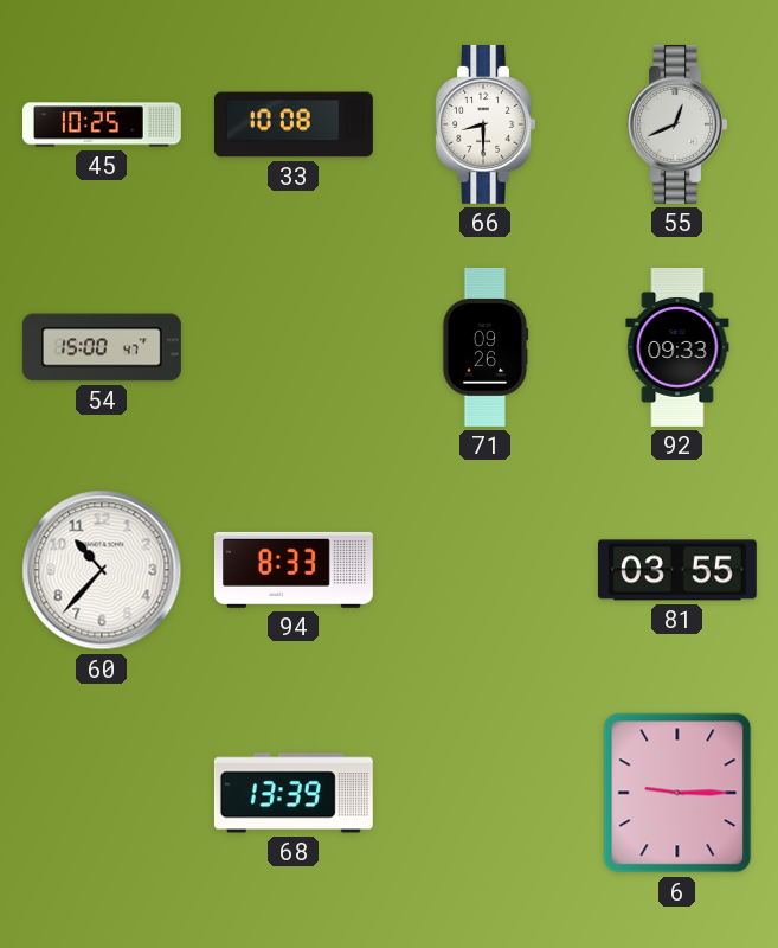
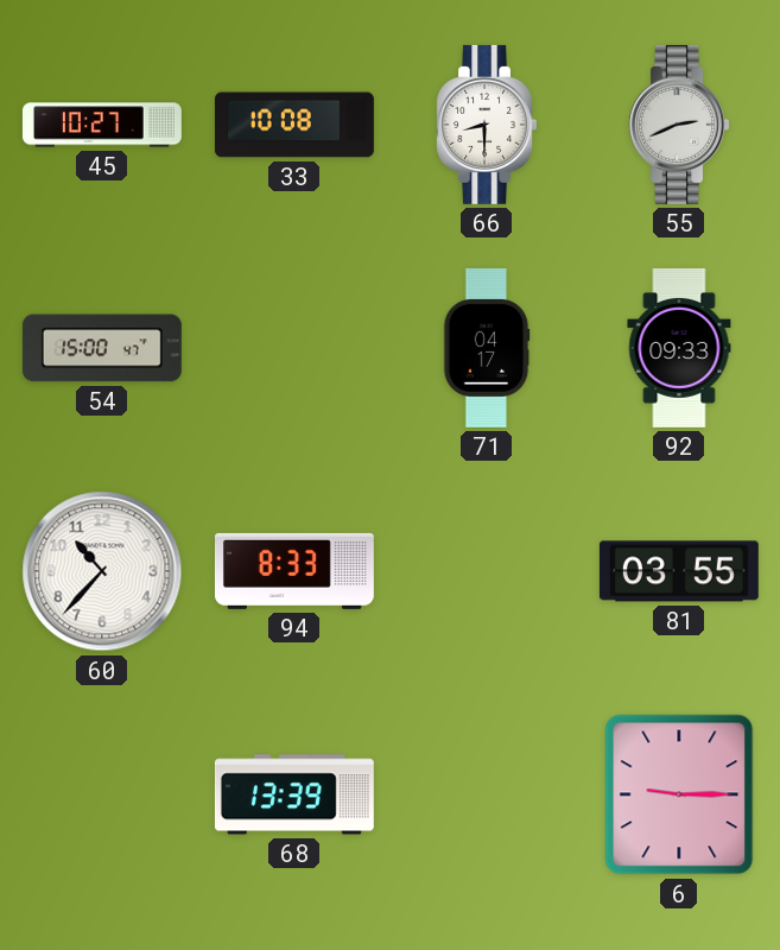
45: 10:25 -> 10:27
55: 12:41 -> 2:41
71: 09:26 -> 04:17
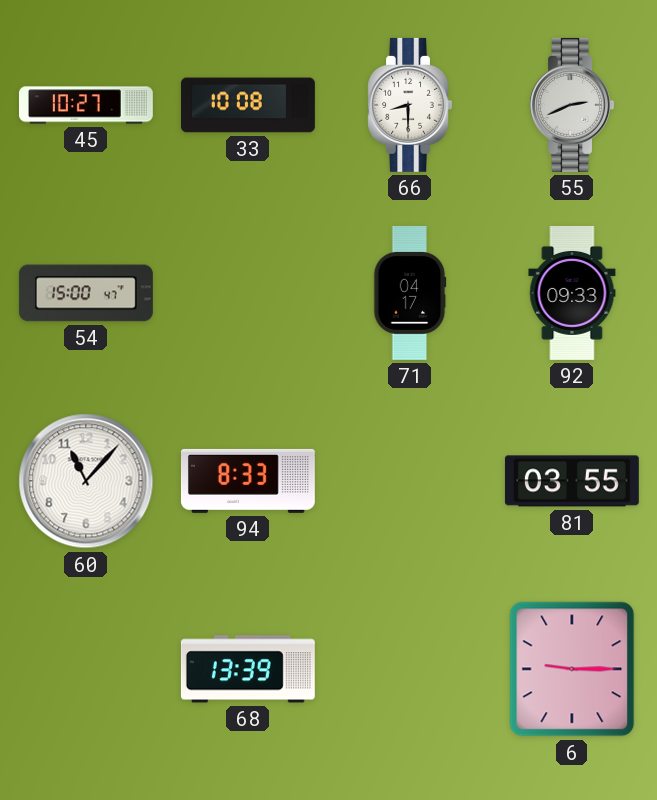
60: 10:37 -> 11:07
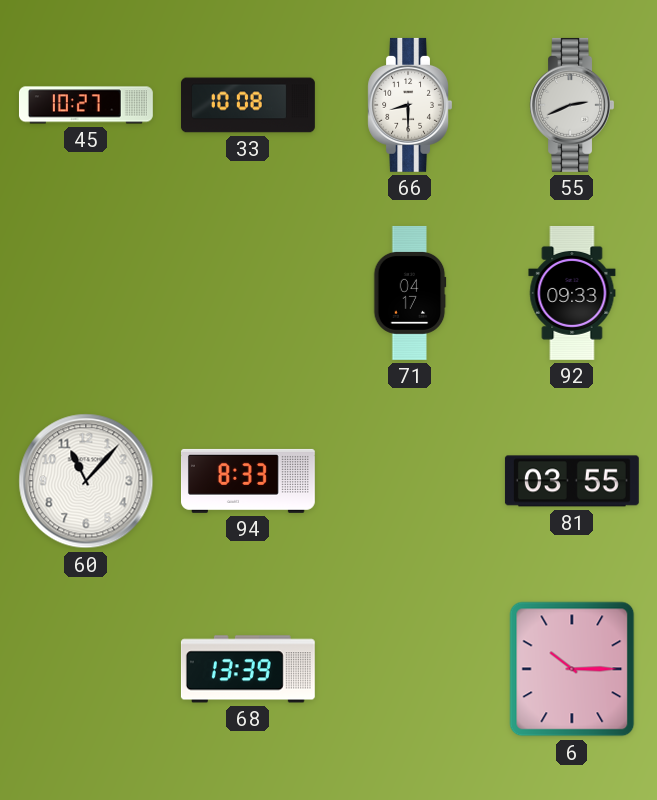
54: 15:00 -> none
6: 9:15 -> 10:15
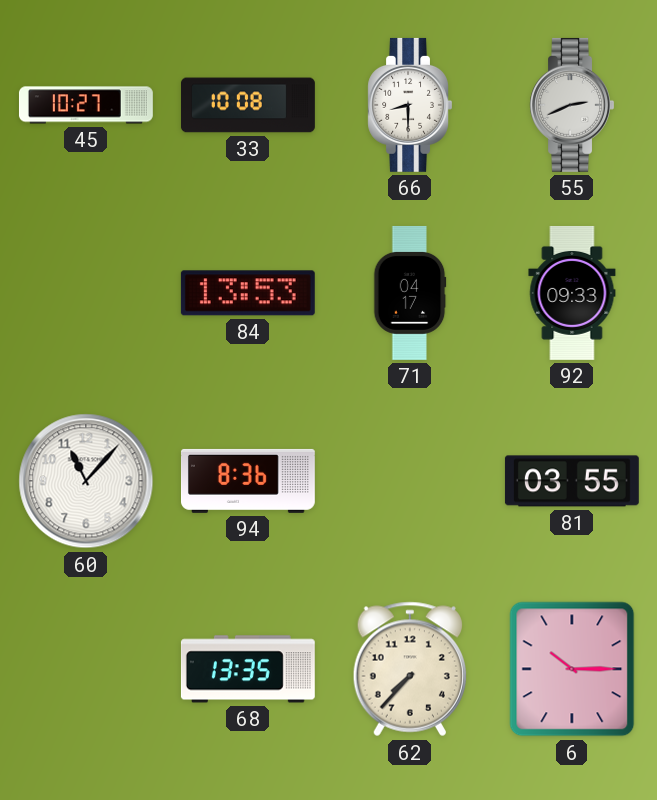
84: none -> 13:53
94: 8:33 -> 8:36
68: 13:39 -> 13:35
62: none -> 7:37
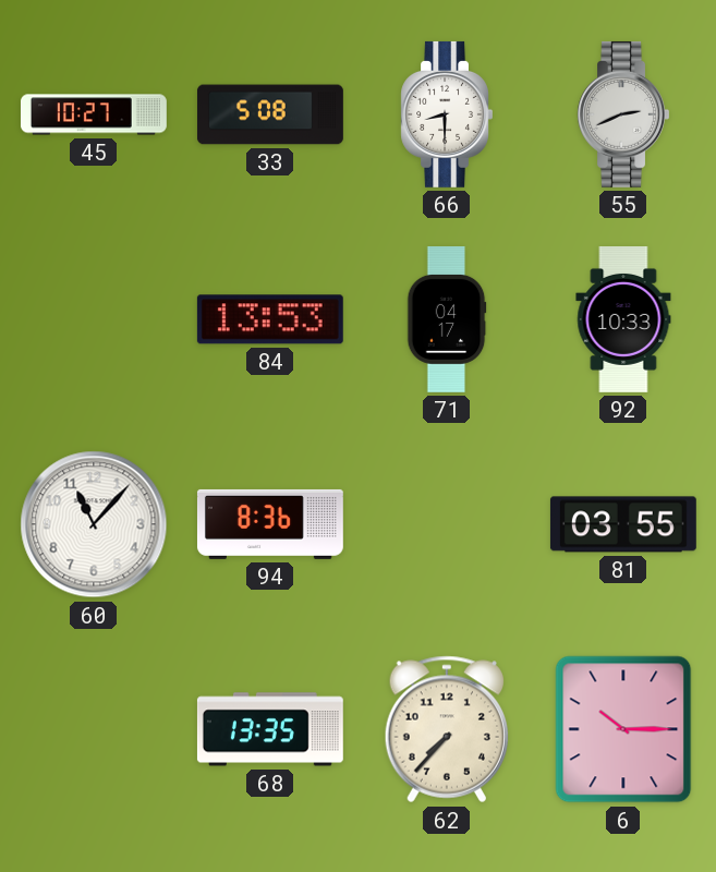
33: 10:08 -> 5:08
92: 09:33 -> 10:33
